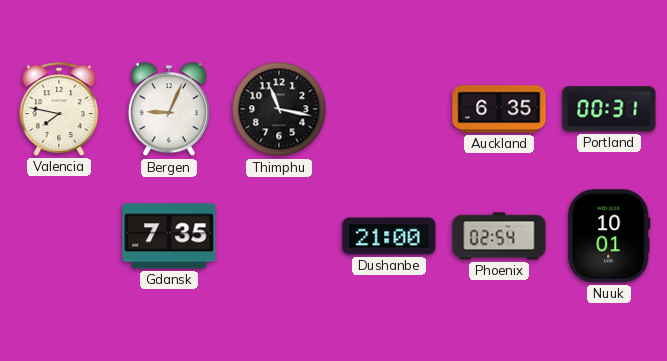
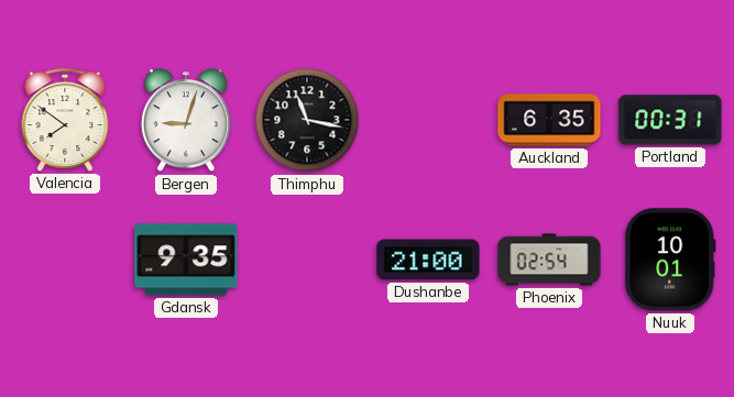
Valencia: 7:47 -> 7:51
Bergen: 9:04 -> 9:03
Gdansk: 7:35 -> 9:35
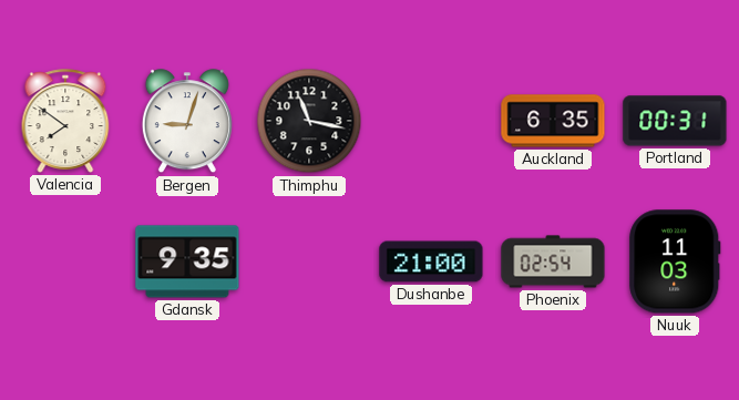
Nuuk: 10:01 -> 11:03
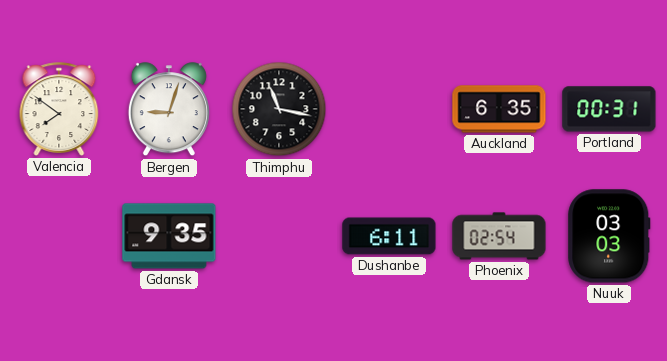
Dushanbe: 21:00 -> 6:11
Nuuk: 11:03 -> 03:03
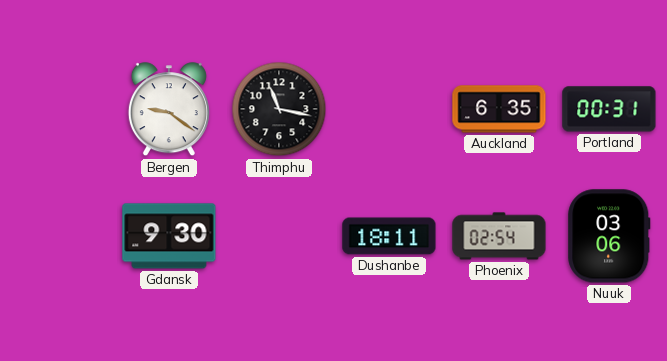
Valencia: 7:51 -> none
Bergen: 9:03 -> 9:21
Gdansk: 9:35 -> 9:30
Dushanbe: 6:11 -> 18:11
Nuuk: 03:03 -> 03:06
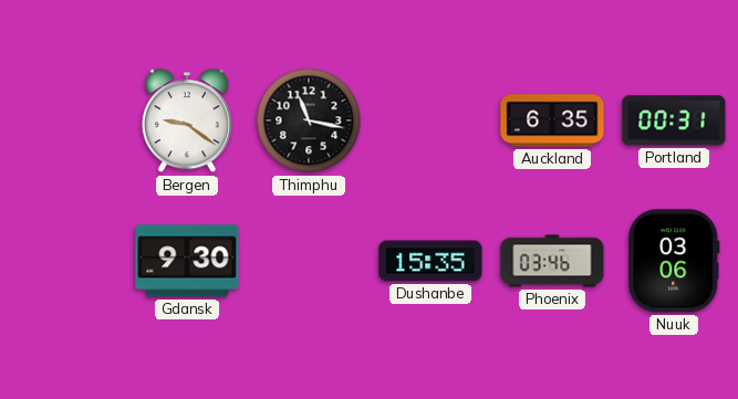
Dushanbe: 18:11 -> 15:35
Phoenix: 02:54 -> 03:46
